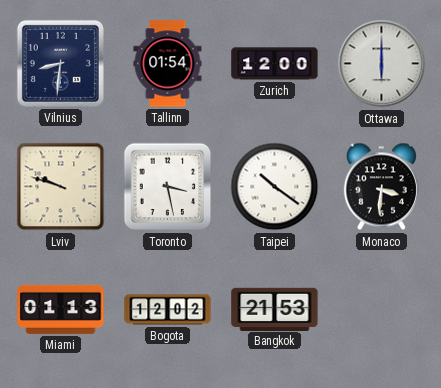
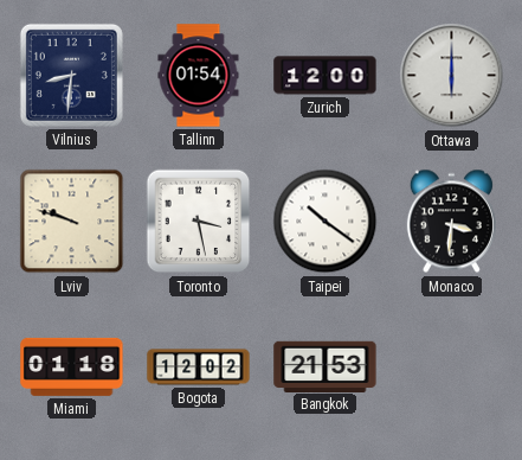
Miami: 01:13 -> 01:18
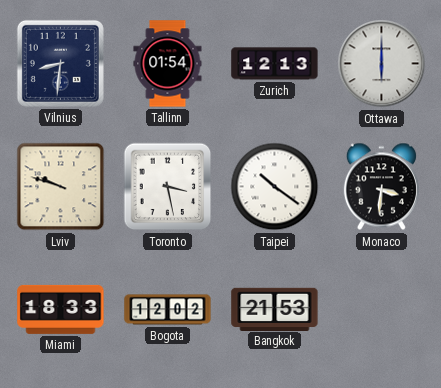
Zurich: 12:00 -> 12:13
Miami: 01:18 -> 18:33
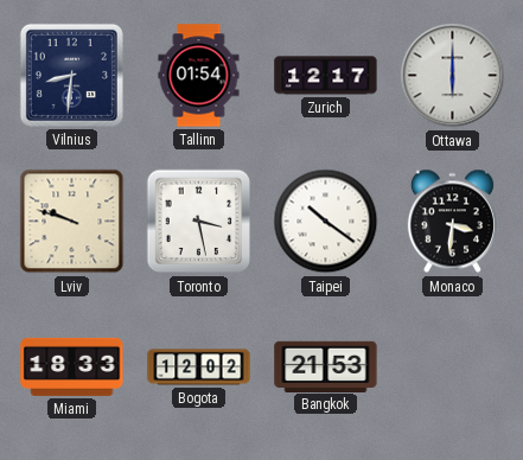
Zurich: 12:13 -> 12:17
